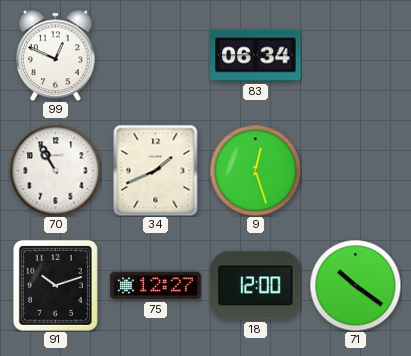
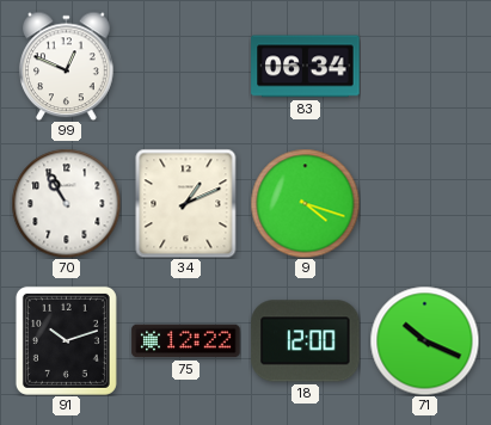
34: 1:41 -> 1:11
9: 12:27 -> 4:18
75: 12:27 -> 12:22
71: 10:21 -> 10:19
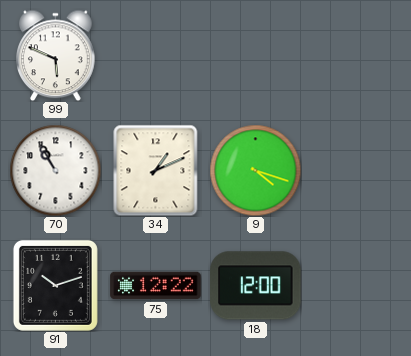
99: 12:49 -> 5:49
83: 06:34 -> none
71: 10:19 -> none
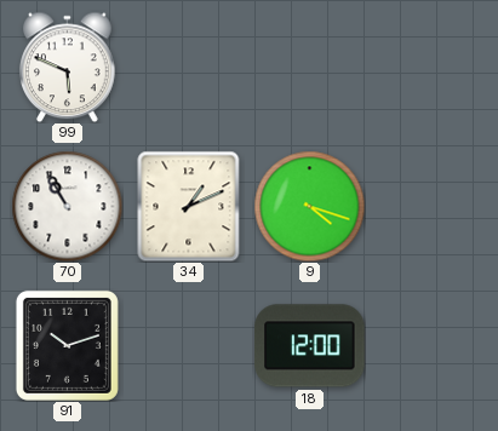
75: 12:22 -> none
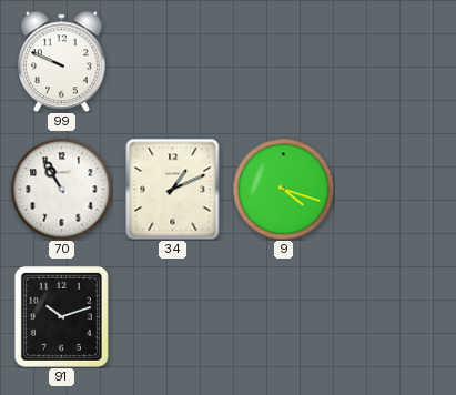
99: 5:49 -> 9:49
18: 12:00 -> none
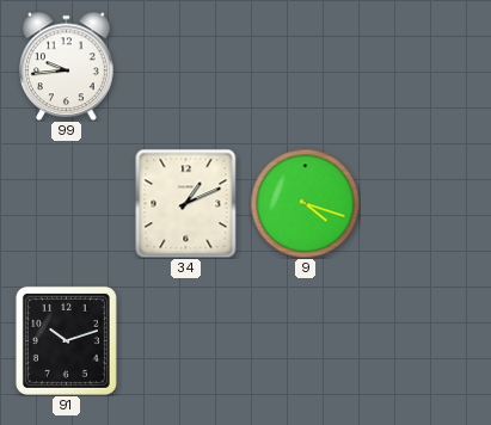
99: 9:49 -> 9:44
70: 10:55 -> none
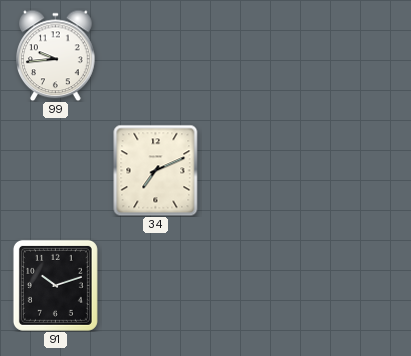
34: 1:11 -> 7:11
9: 4:18 -> none
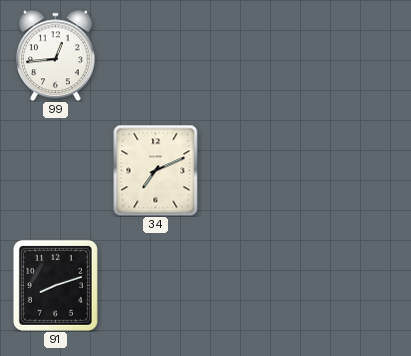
99: 9:44 -> 12:44
91: 10:12 -> 8:12
